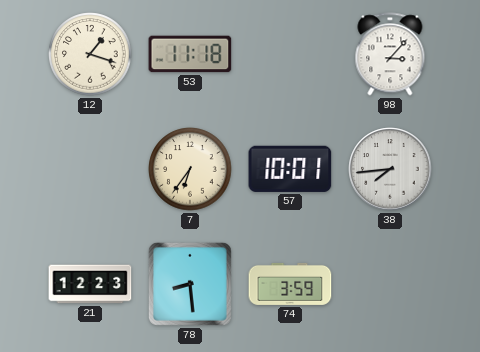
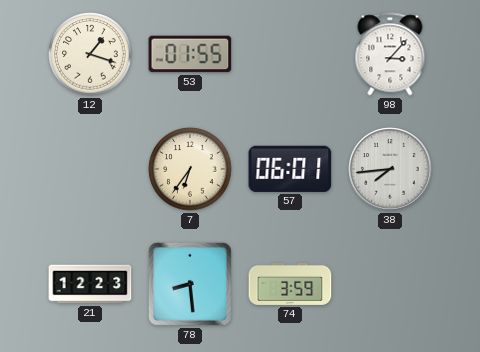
53: 11:18 -> 01:55
57: 10:01 -> 06:01
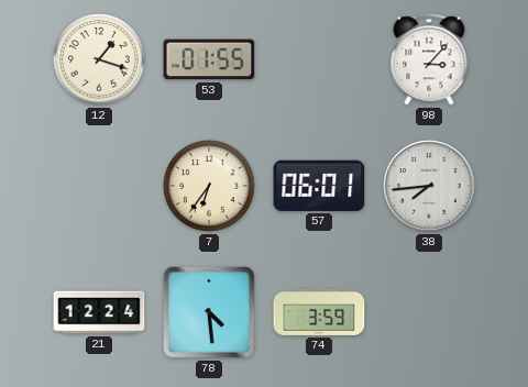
21: 12:23 -> 12:24
78: 8:29 -> 4:29
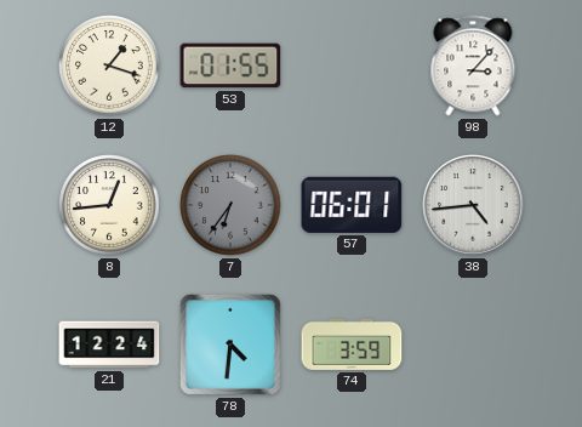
8: none -> 12:44
7 dial: cream -> grey
38: 7:44 -> 4:44
78: 4:29 -> 4:31
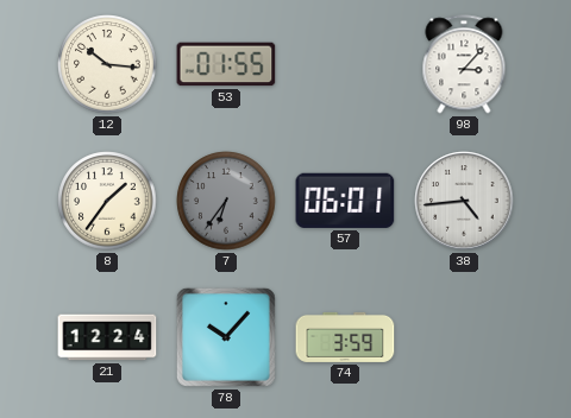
12: 1:18 -> 10:16
8: 12:44 -> 1:36
78: 4:31 -> 10:07
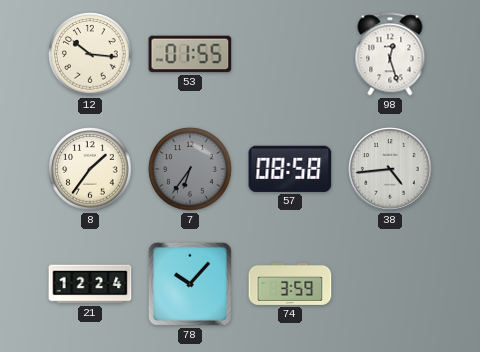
98: 3:07 -> 12:27
57: 06:01 -> 08:58
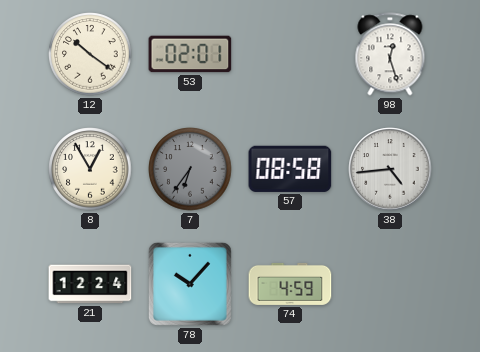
12: 10:16 -> 10:21
53: 01:55 -> 02:01
8: 1:36 -> 12:55
74: 3:59 -> 4:59
